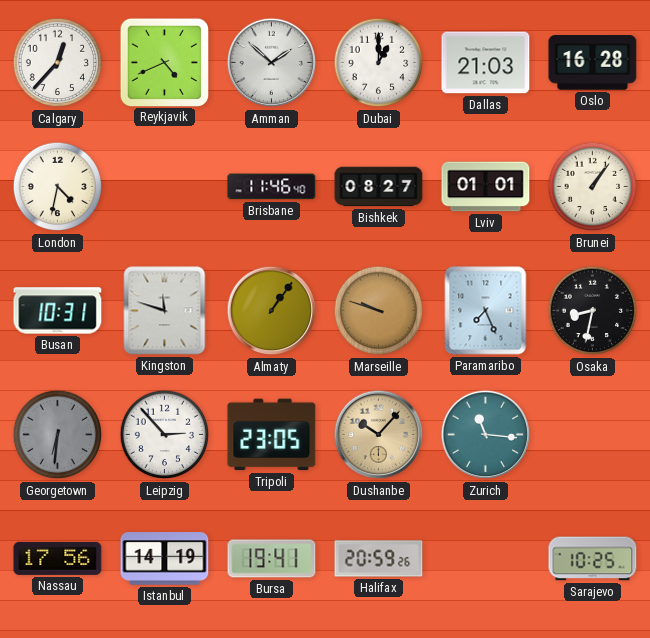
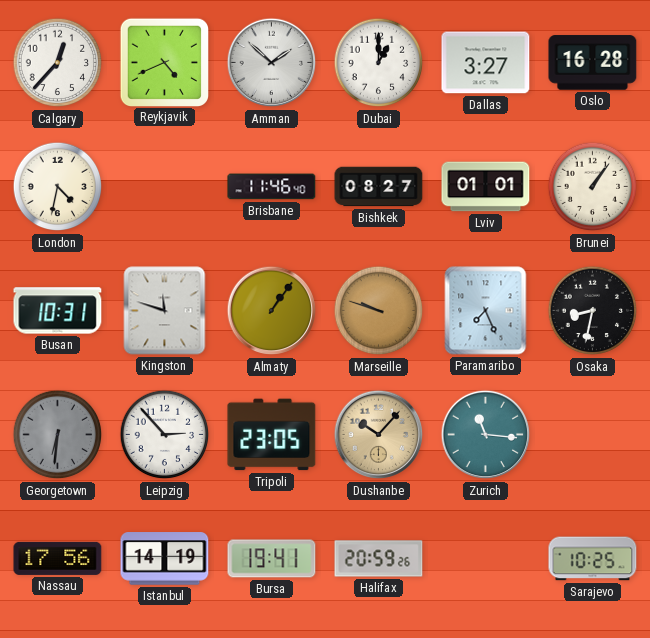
Dallas: 21:03 -> 3:27
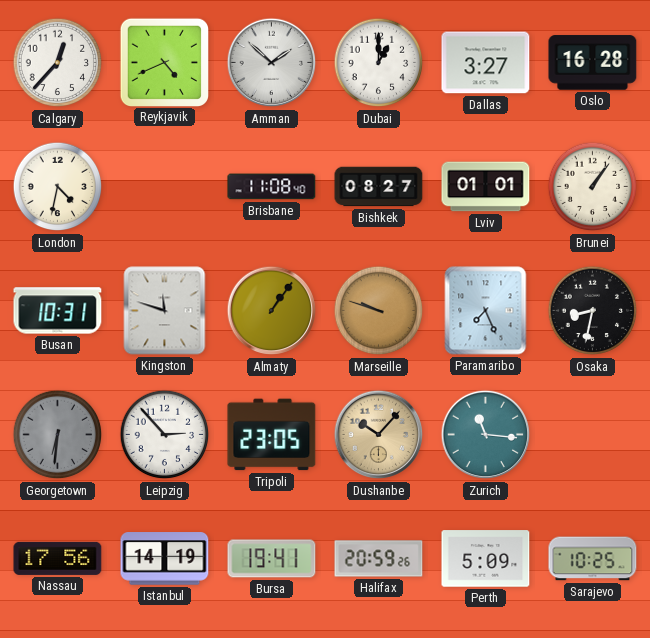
Brisbane: 11:46 -> 11:08
Perth: none -> 5:09
